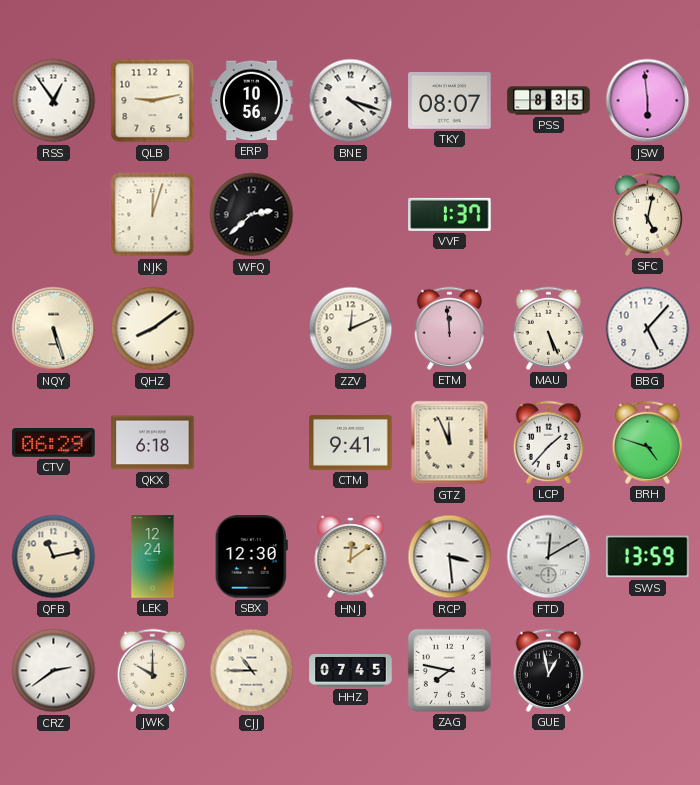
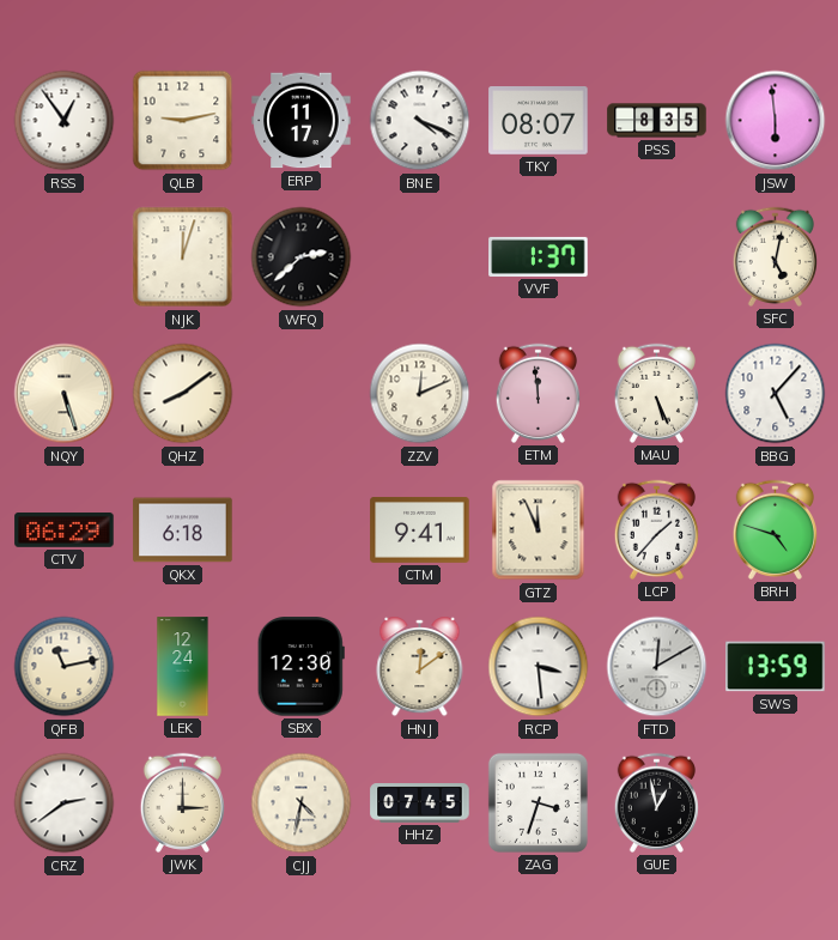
ERP: 10:56 -> 11:17
BNE: 4:18 -> 4:19
JWK: 10:00 -> 3:00
CJJ: 10:45 -> 4:32
ZAG: 7:47 -> 3:33
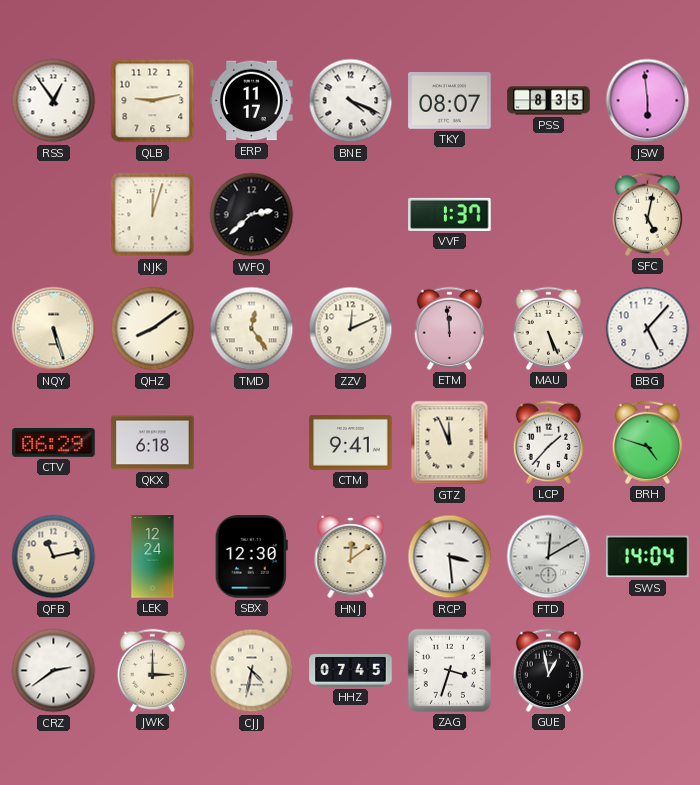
TMD: none -> 12:24
SWS: 13:59 -> 14:04
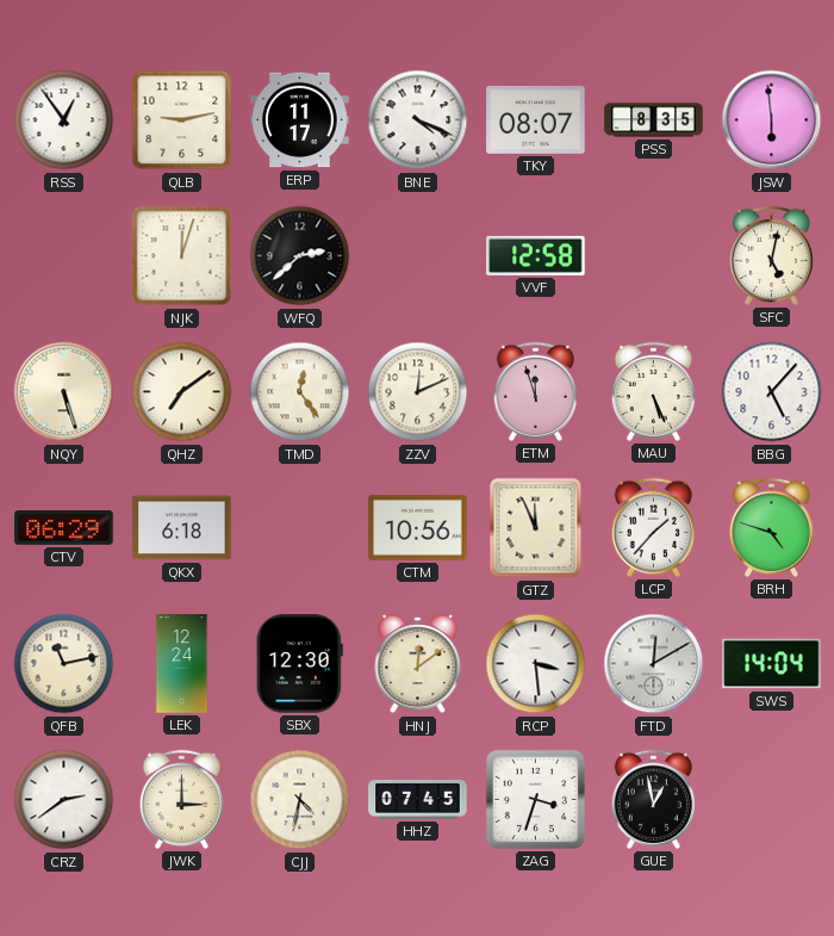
VVF: 1:37 -> 12:58
QHZ: 8:09 -> 7:09
ETM: 11:59 -> 11:57
CTM: 9:41 -> 10:56
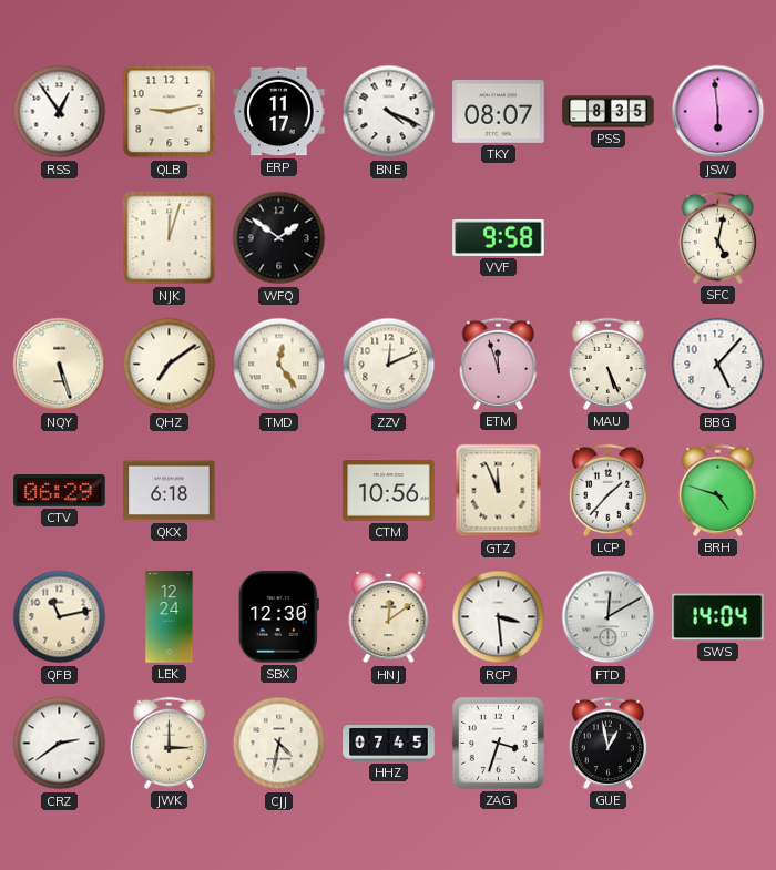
WFQ: 2:38 -> 1:51
VVF: 12:58 -> 9:58
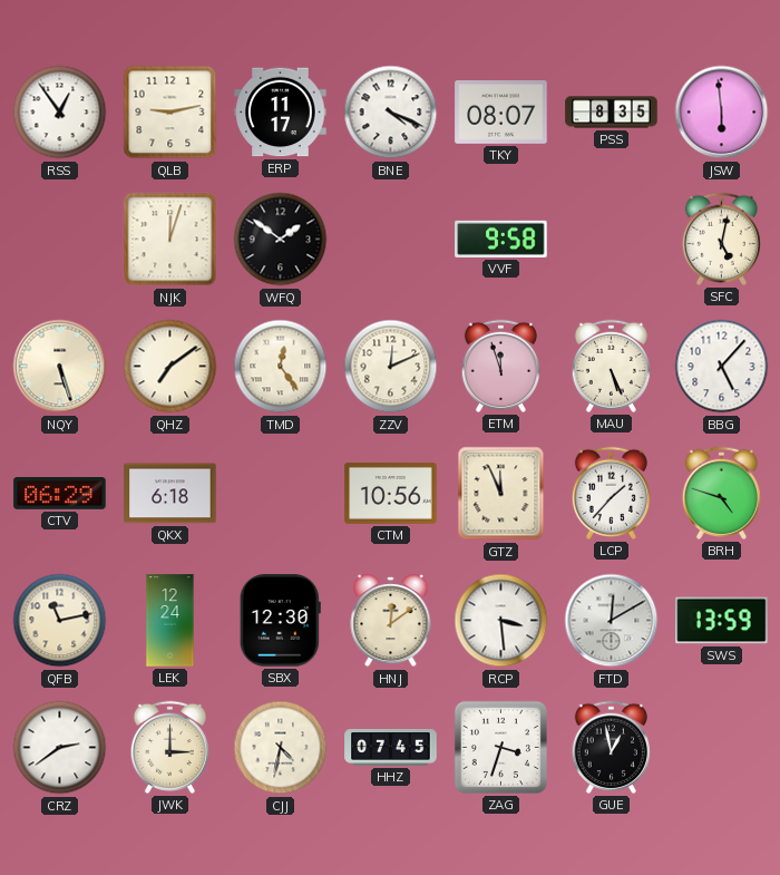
SWS: 14:04 -> 13:59
